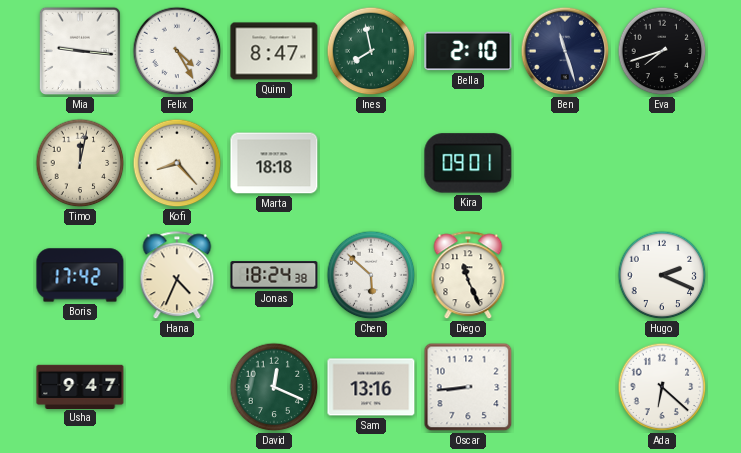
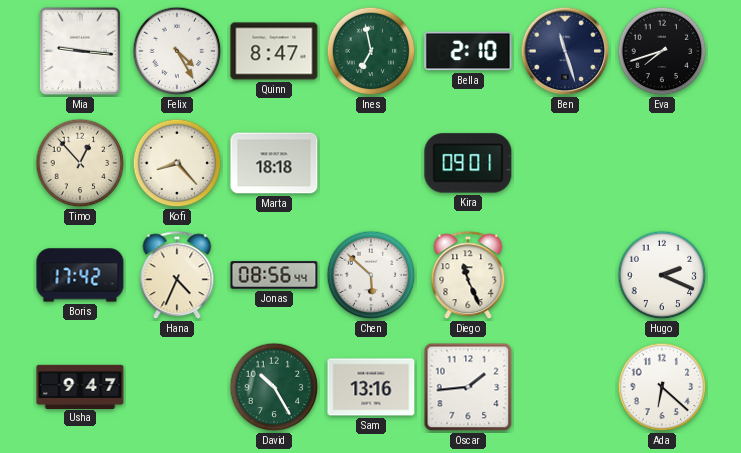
Ines: 7:58 -> 6:58
Timo: 12:02 -> 12:53
Jonas: 18:24 -> 08:56
David: 12:19 -> 10:25
Oscar: 8:44 -> 1:44
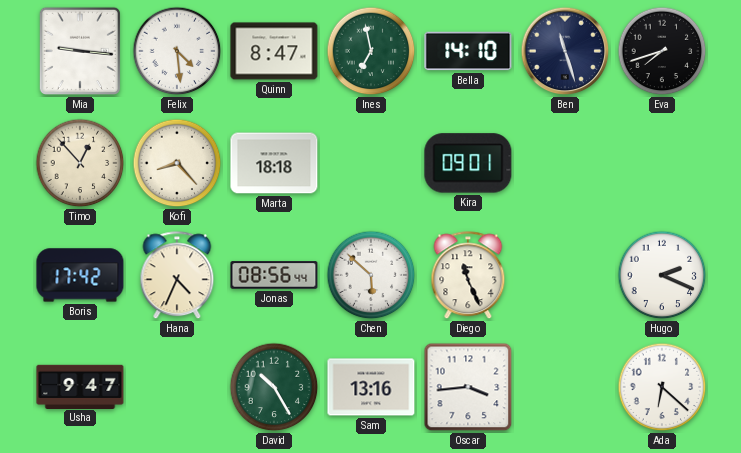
Felix: 4:25 -> 4:29
Bella: 2:10 -> 14:10
Oscar: 1:44 -> 3:44
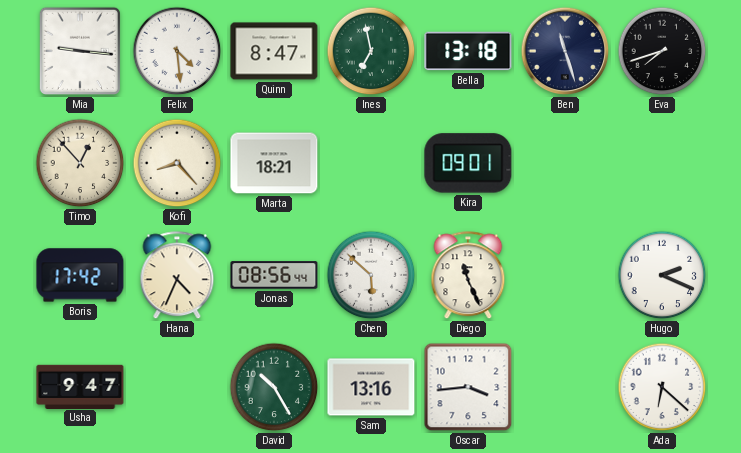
Bella: 14:10 -> 13:18
Marta: 18:18 -> 18:21
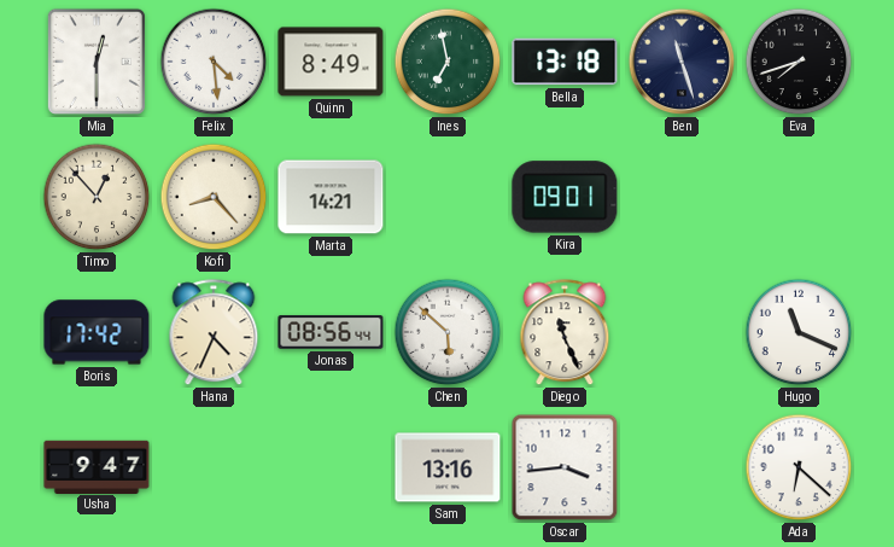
Mia: 9:16 -> 12:30
Quinn: 8:47 -> 8:49
Marta: 18:21 -> 14:21
Hugo: 2:19 -> 11:19
David: 10:25 -> none
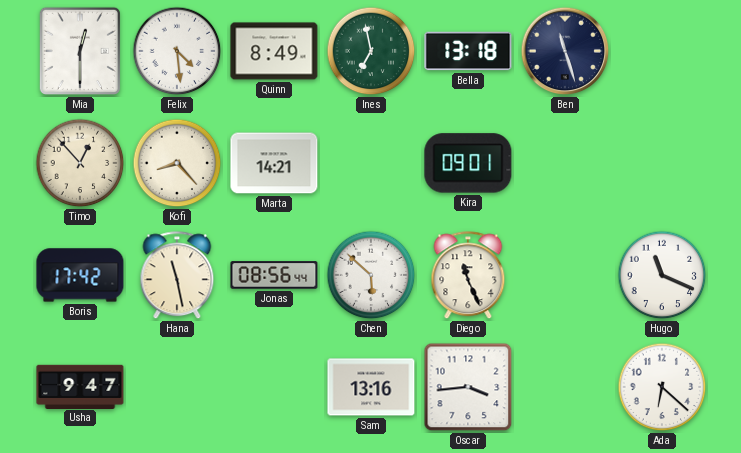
Eva: 7:42 -> none
Hana: 4:34 -> 11:28
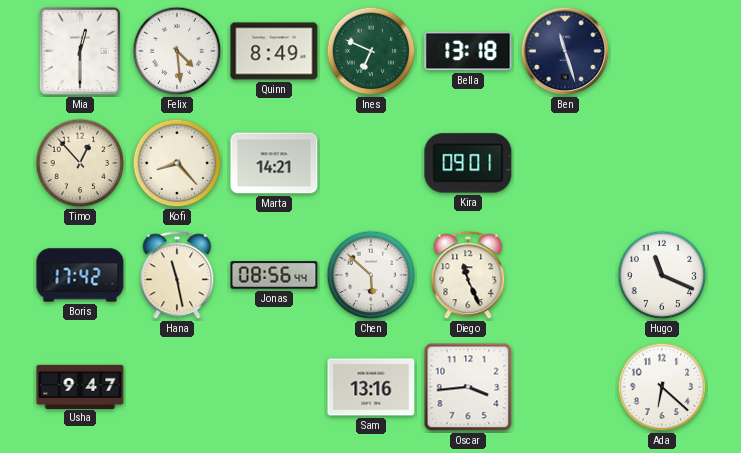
Ines: 6:58 -> 6:49
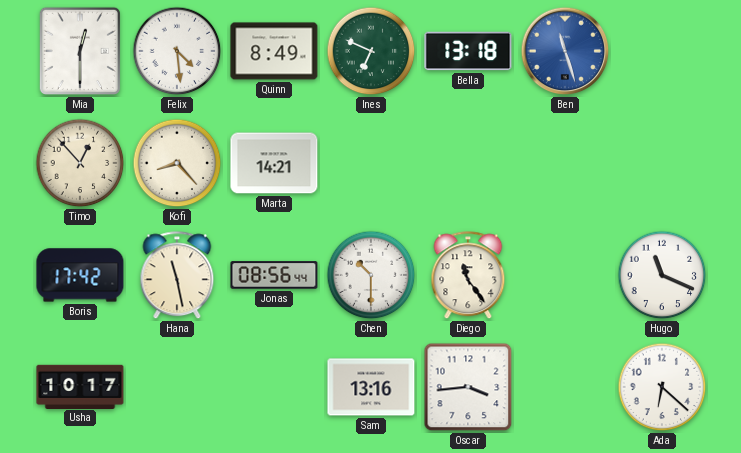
Ben dial: navy -> blue
Kira: 09:01 -> none
Chen: 5:52 -> 10:30
Diego: 11:26 -> 11:24
Usha: 9:47 -> 10:17
